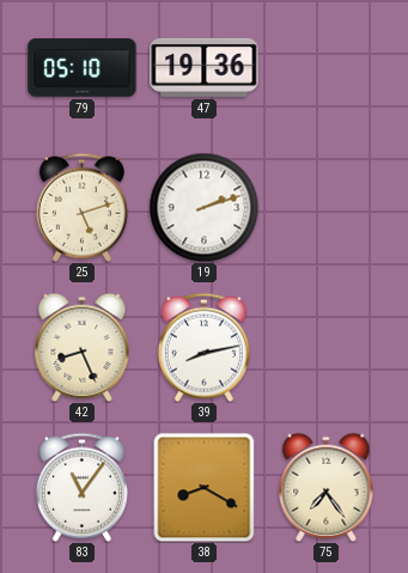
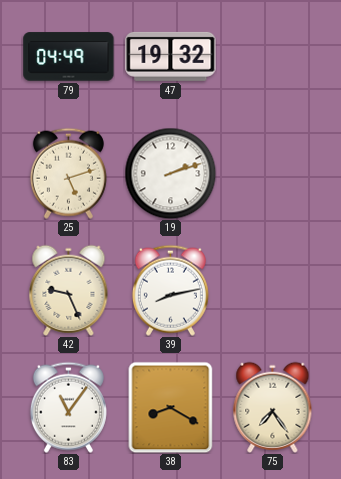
79: 05:10 -> 04:49
47: 19:36 -> 19:32
42: 8:26 -> 9:26
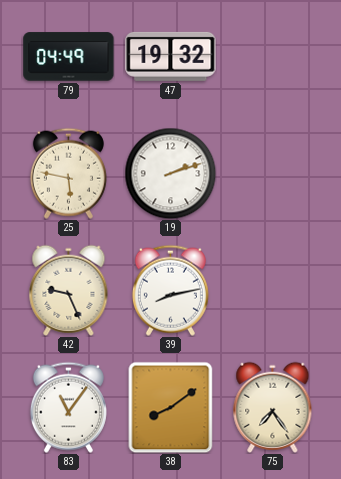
25: 5:12 -> 5:47
38: 8:20 -> 8:09
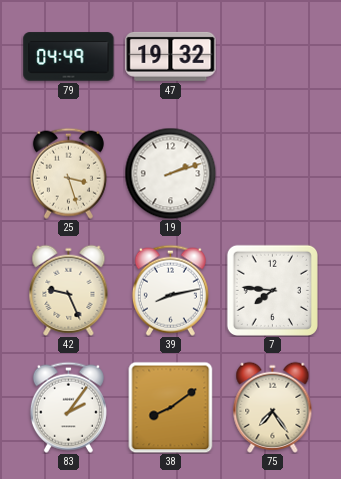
25: 5:47 -> 3:27
7: none -> 7:46
83: 11:06 -> 2:06
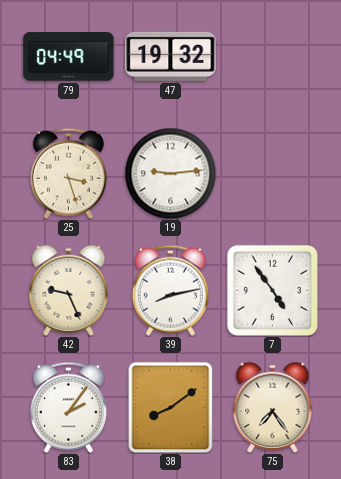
19: 2:12 -> 9:14
7: 7:46 -> 4:54
